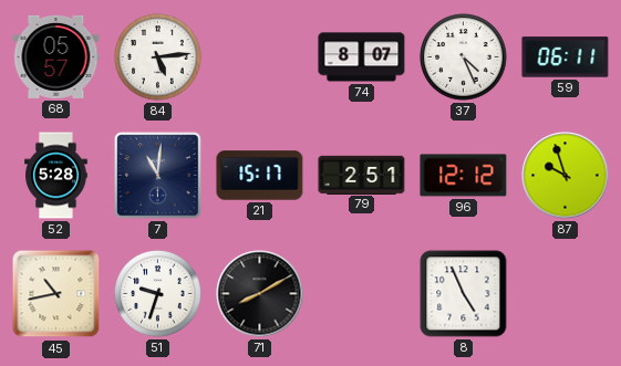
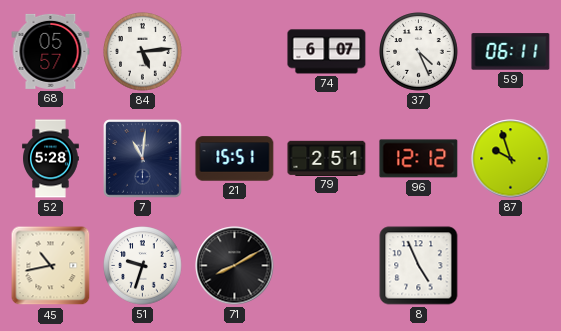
74: 8:07 -> 6:07
21: 15:17 -> 15:51
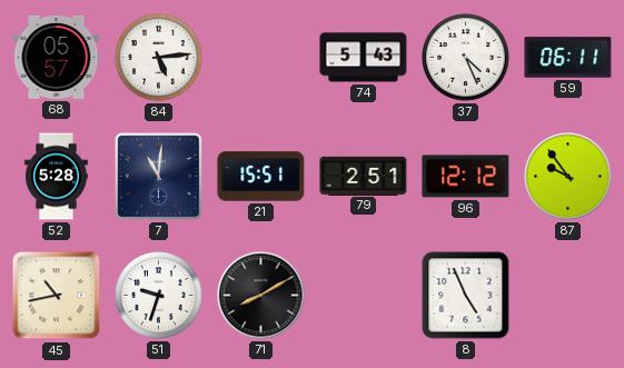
74: 6:07 -> 5:43
87: 9:57 -> 9:54
